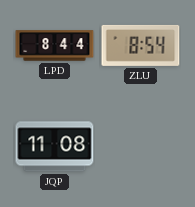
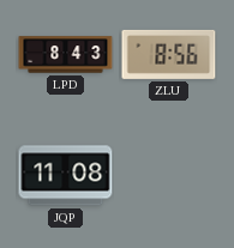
LPD: 8:44 -> 8:43
ZLU: 8:54 -> 8:56
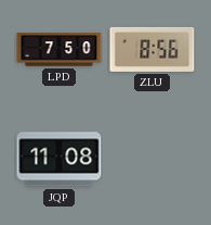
LPD: 8:43 -> 7:50
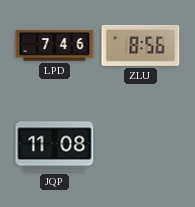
LPD: 7:50 -> 7:46
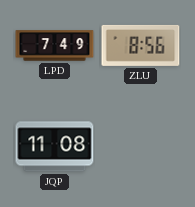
LPD: 7:46 -> 7:49
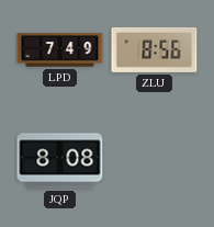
JQP: 11:08 -> 8:08
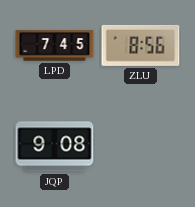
LPD: 7:49 -> 7:45
JQP: 8:08 -> 9:08
